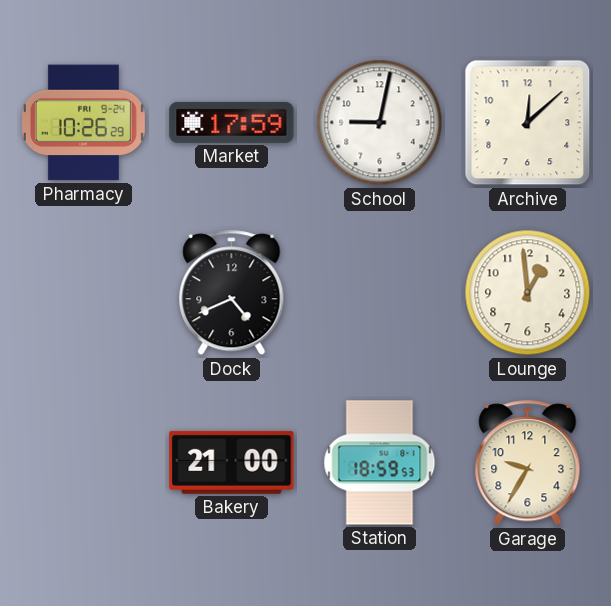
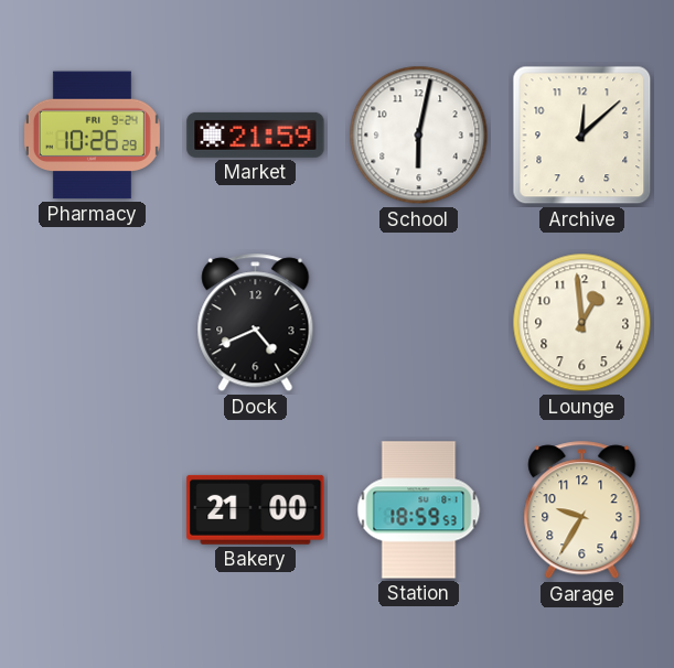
Market: 17:59 -> 21:59
School: 9:02 -> 6:02
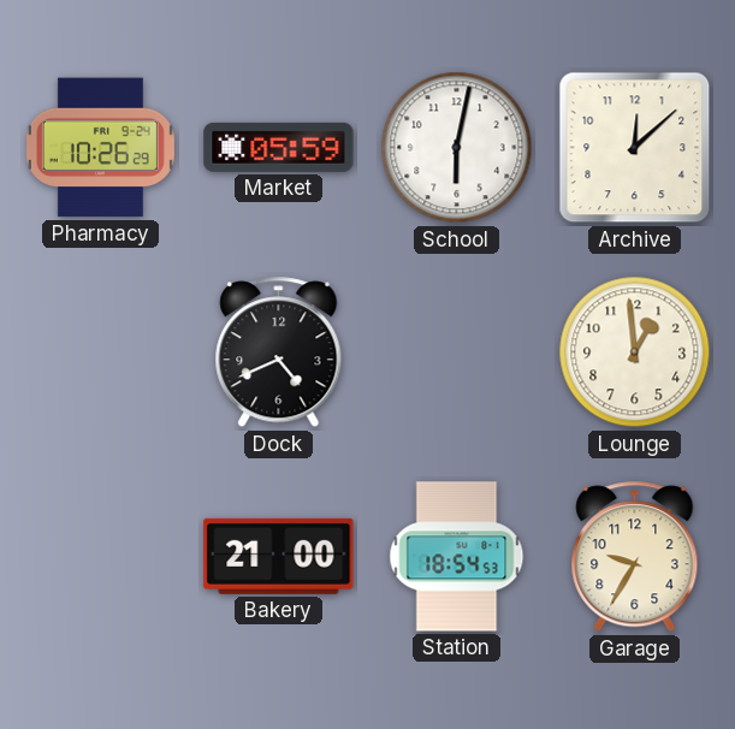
Market: 21:59 -> 05:59
Station: 18:59 -> 18:54
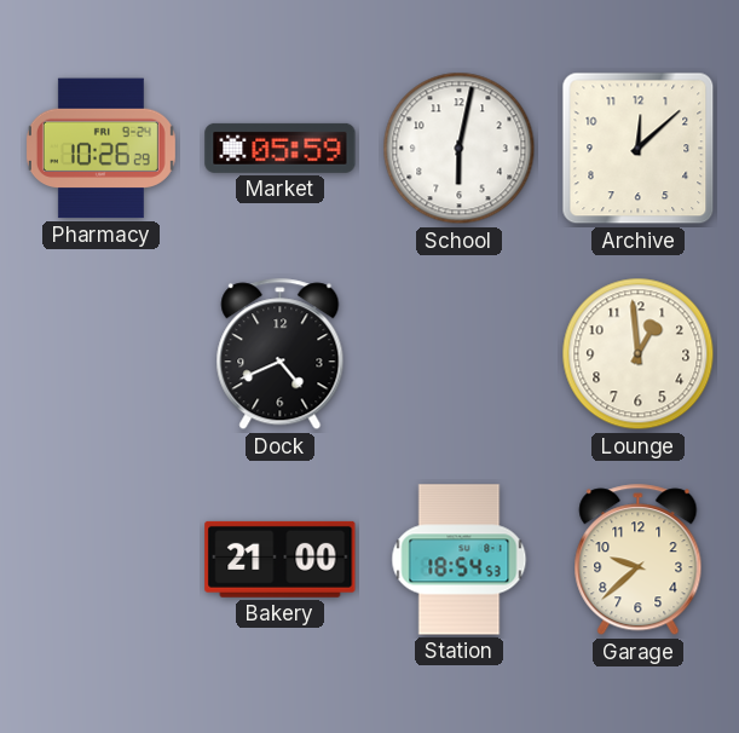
Garage: 9:35 -> 9:38
